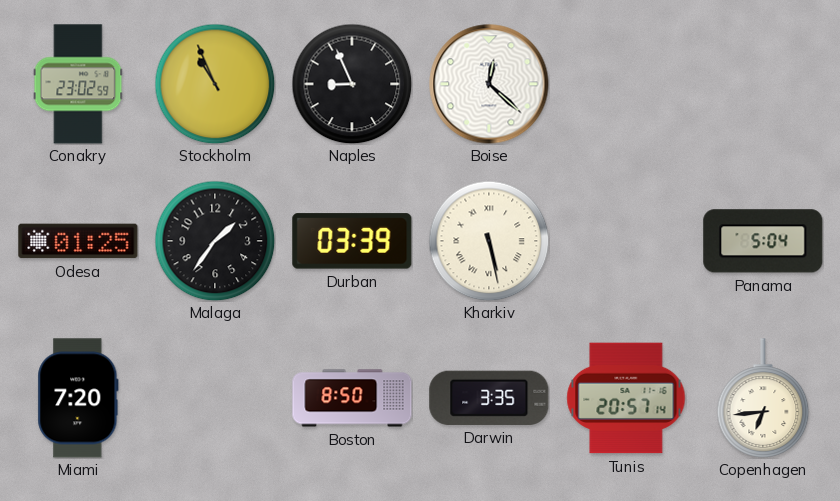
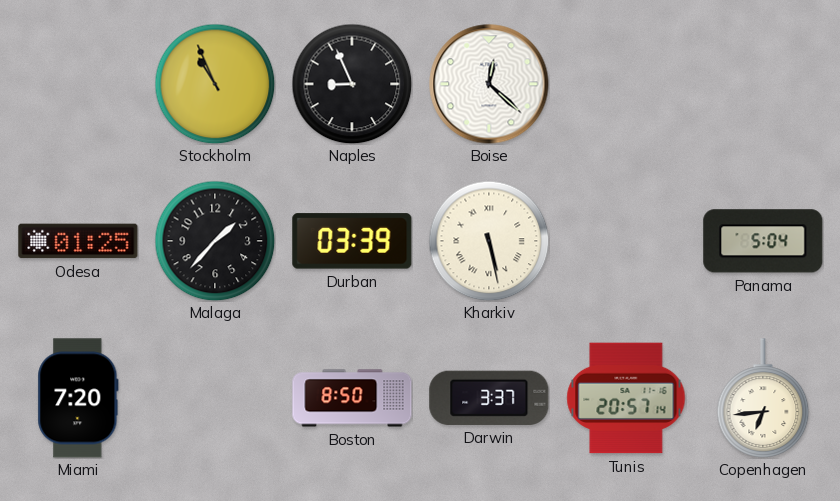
Conakry: 23:02 -> none
Malaga: 1:36 -> 1:37
Darwin: 3:35 -> 3:37
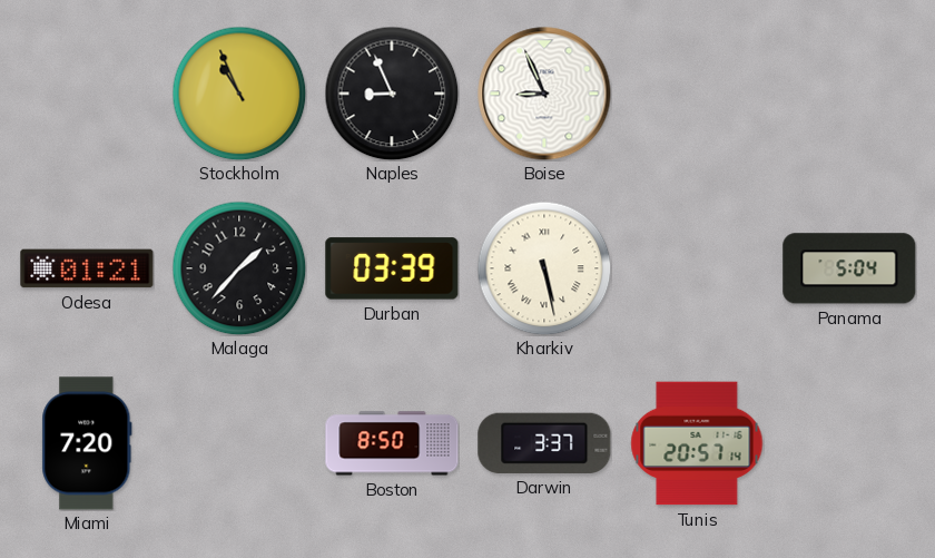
Boise: 12:22 -> 8:56
Odesa: 01:25 -> 01:21
Copenhagen: 6:44 -> none
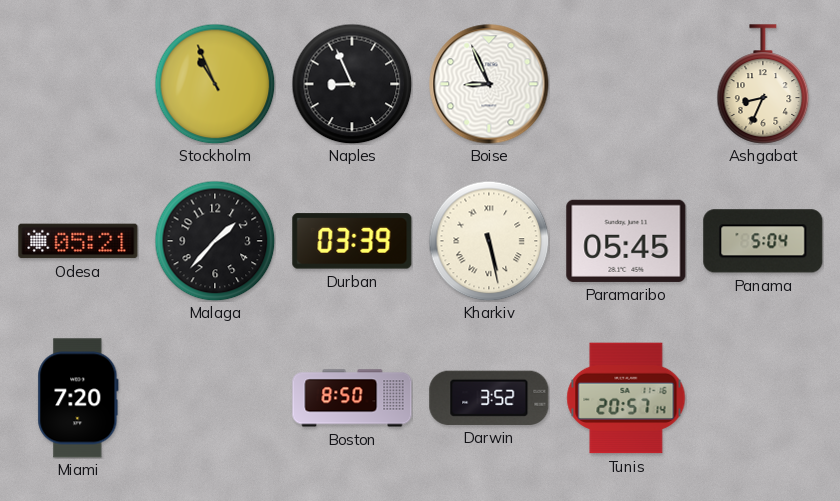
Ashgabat: none -> 8:34
Odesa: 01:21 -> 05:21
Paramaribo: none -> 05:45
Darwin: 3:37 -> 3:52
